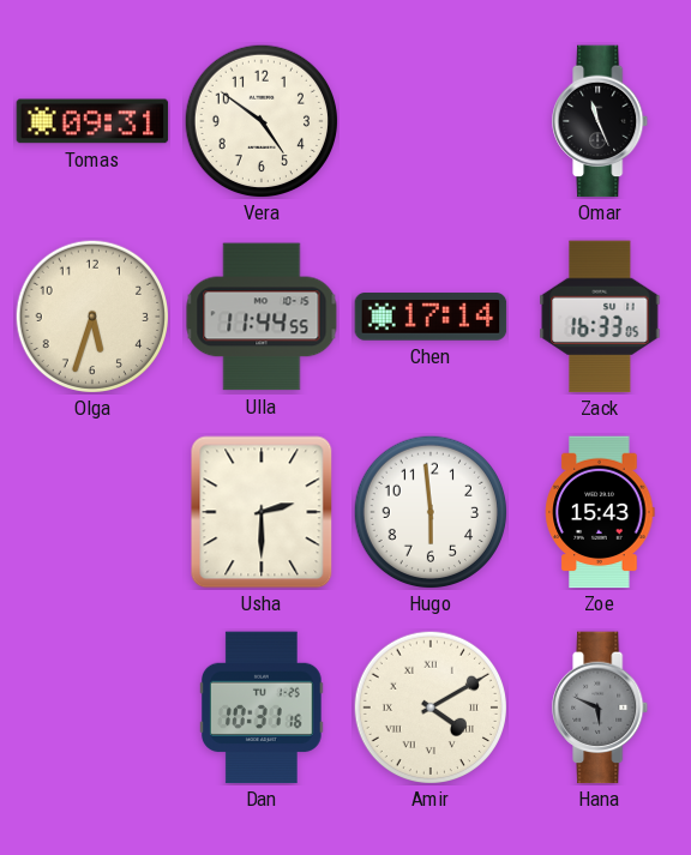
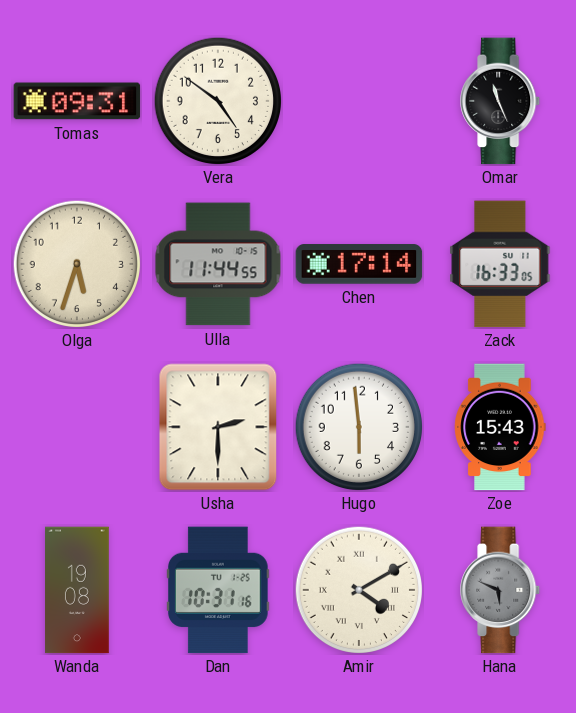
Wanda: none -> 19:08
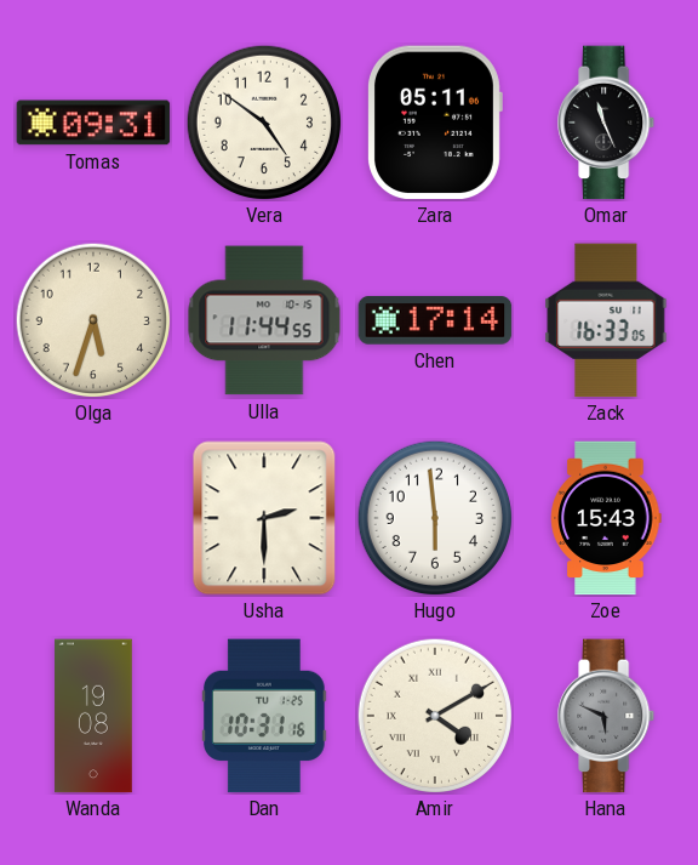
Zara: none -> 05:11
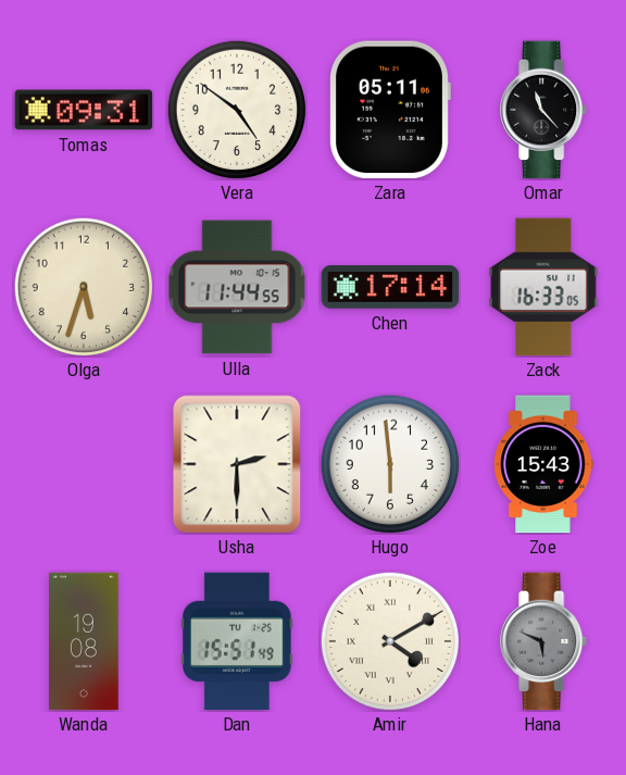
Omar: 11:26 -> 11:23
Dan: 10:31 -> 15:51
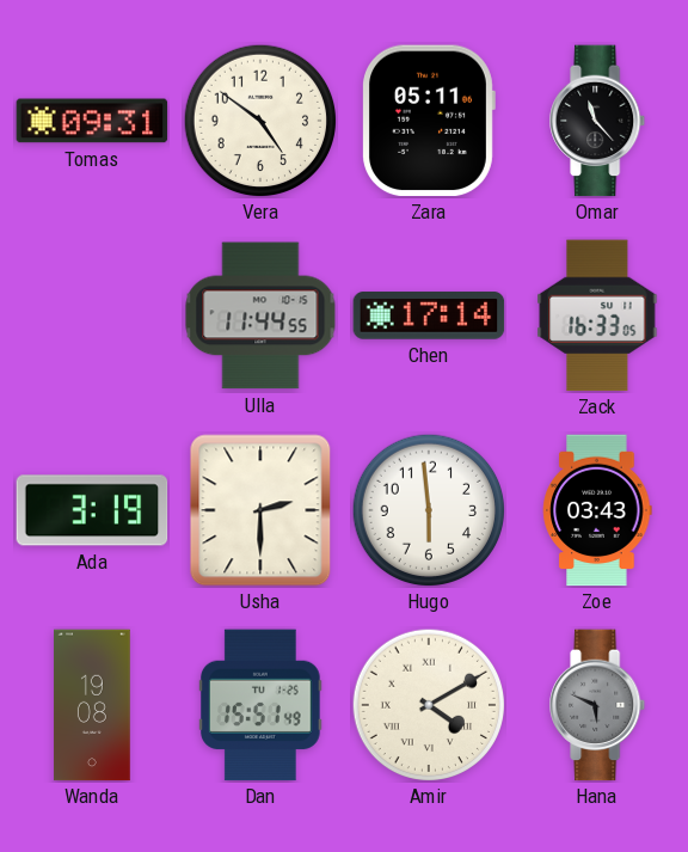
Olga: 5:33 -> none
Ada: none -> 3:19
Zoe: 15:43 -> 03:43
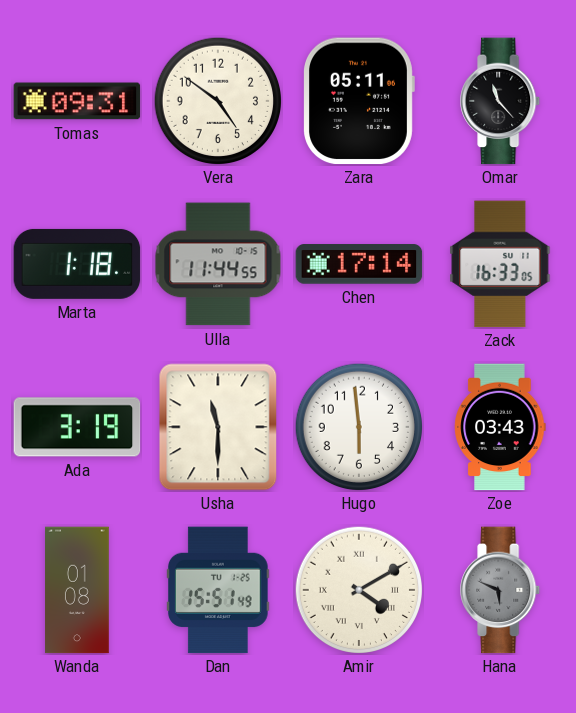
Marta: none -> 1:18
Usha: 2:30 -> 11:30
Wanda: 19:08 -> 01:08
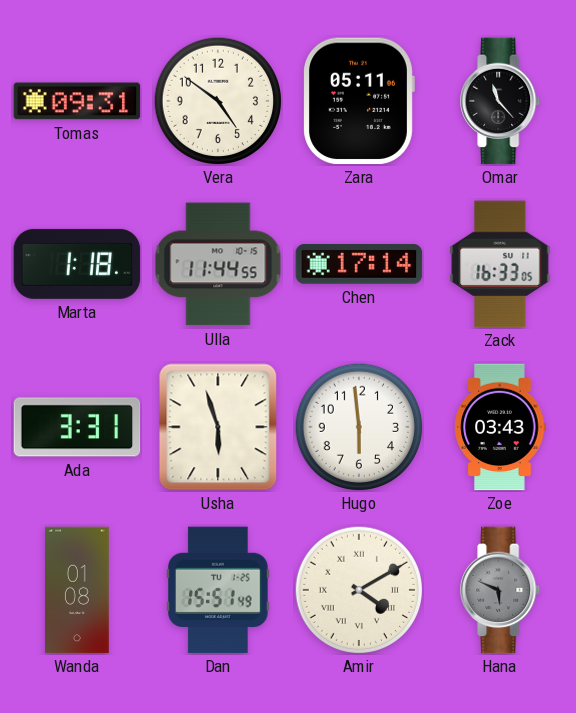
Ada: 3:19 -> 3:31
Usha: 11:30 -> 5:57
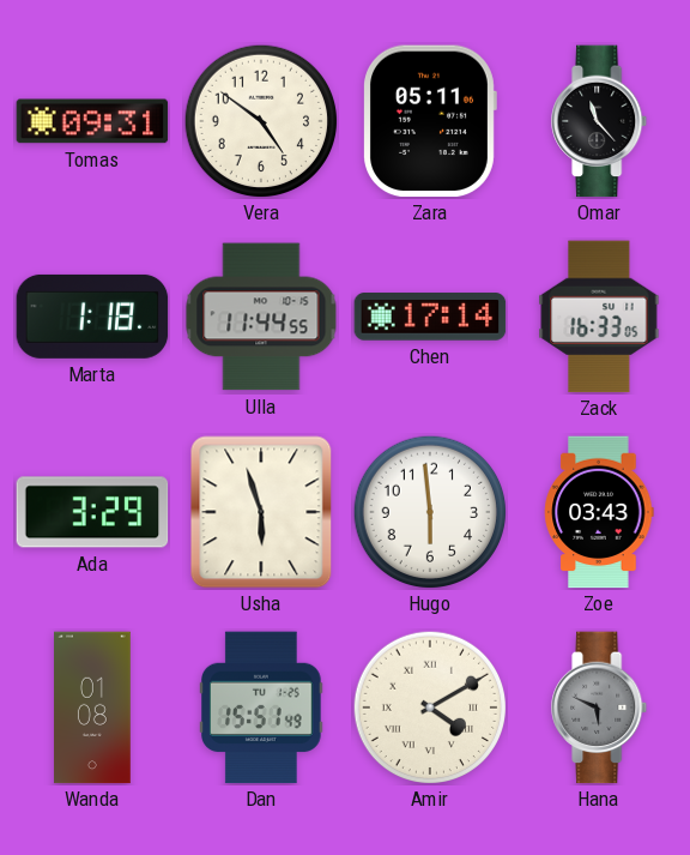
Ada: 3:31 -> 3:29
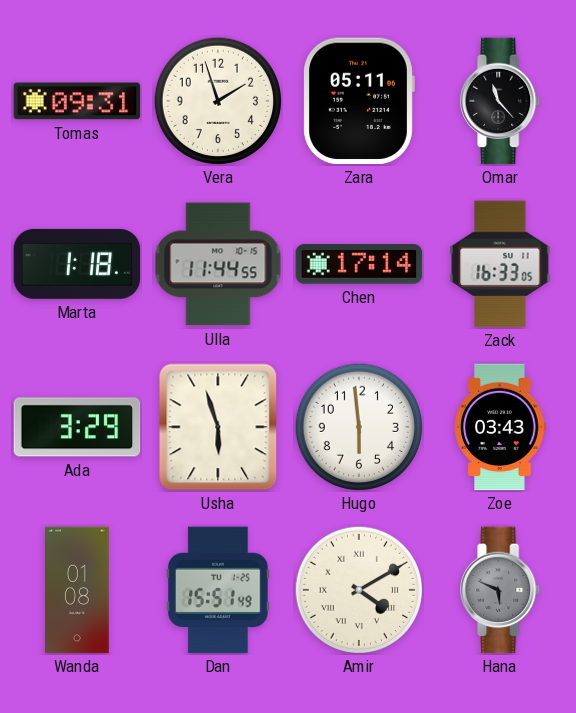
Vera: 4:51 -> 1:57
